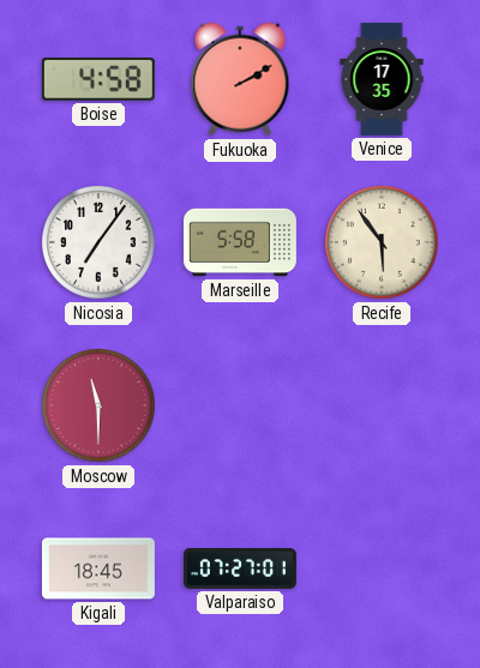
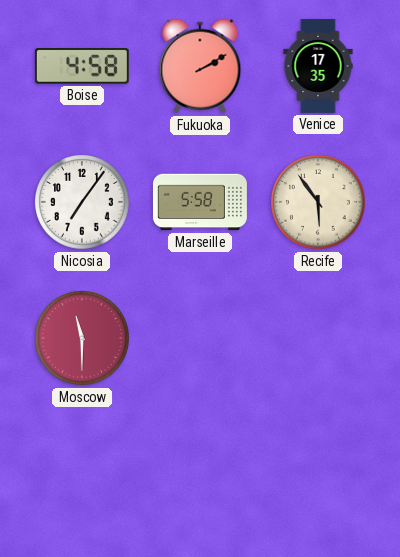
Kigali: 18:45 -> none
Valparaiso: 07:27 -> none
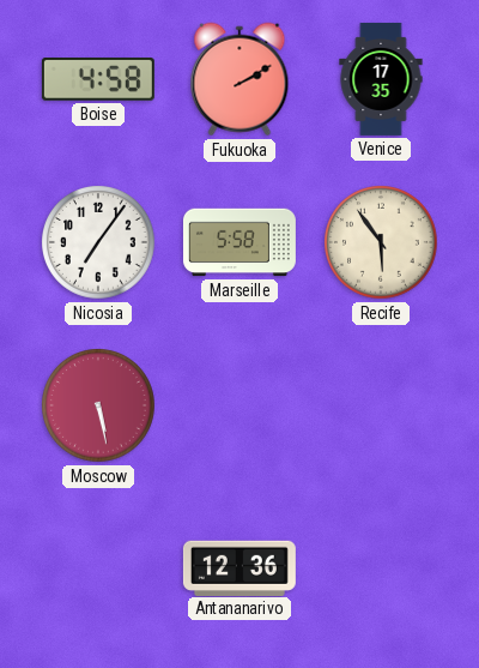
Moscow: 11:30 -> 5:28
Antananarivo: none -> 12:36
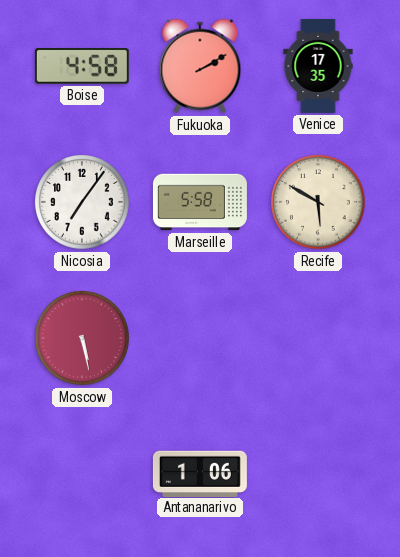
Recife: 5:54 -> 5:50
Antananarivo: 12:36 -> 1:06
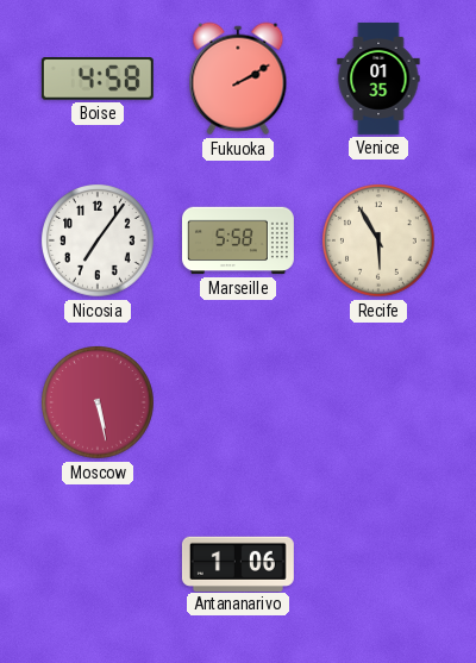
Venice: 17:35 -> 01:35
Recife: 5:50 -> 5:55
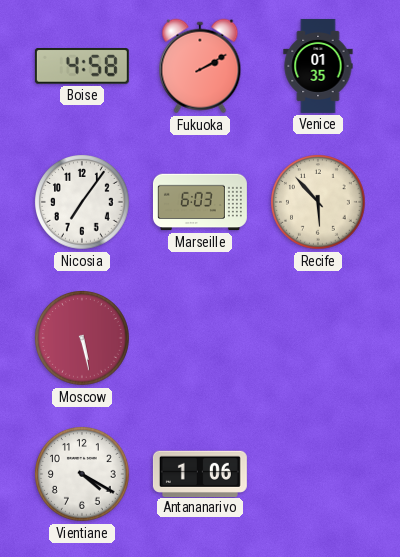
Marseille: 5:58 -> 6:03
Recife: 5:55 -> 5:53
Vientiane: none -> 4:20
